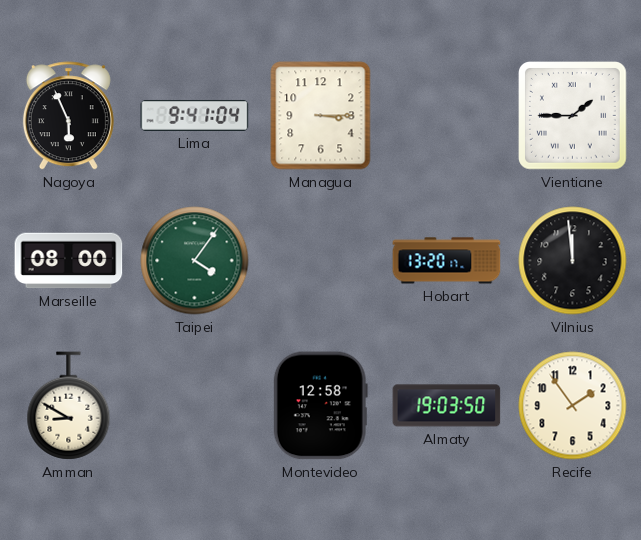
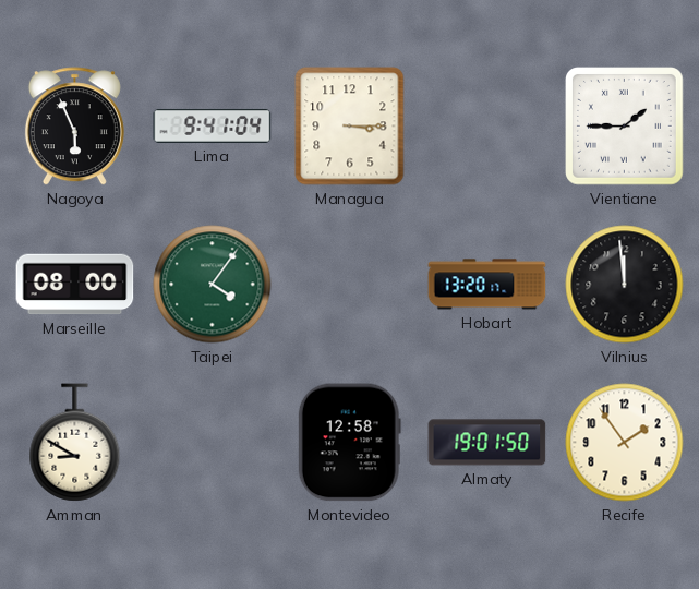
Almaty: 19:03 -> 19:01
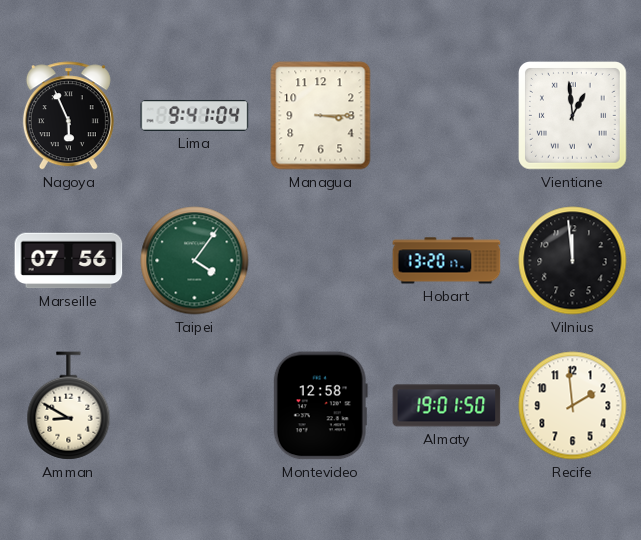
Vientiane: 1:45 -> 12:59
Marseille: 08:00 -> 07:56
Recife: 1:54 -> 1:59
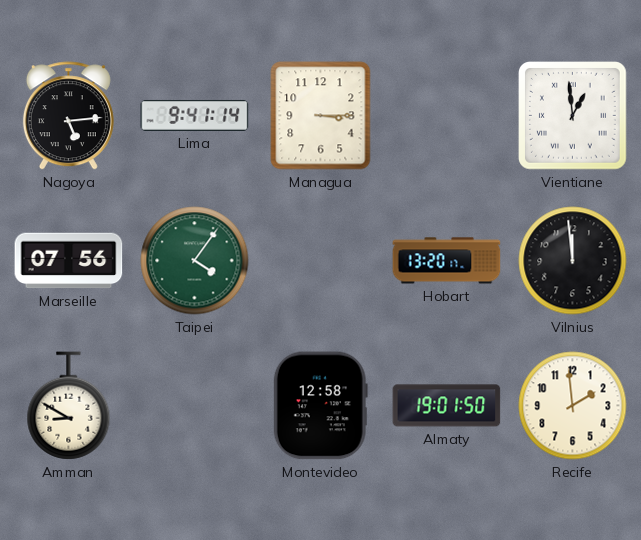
Nagoya: 5:56 -> 5:14
Lima: 9:41:04 -> 9:41:14
